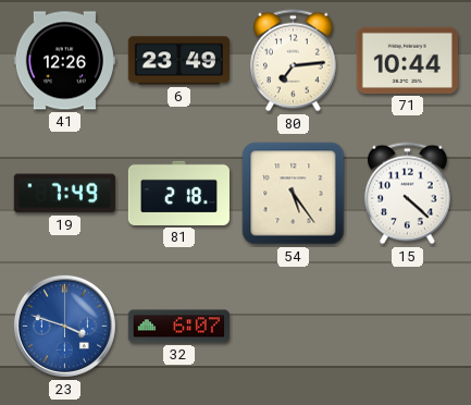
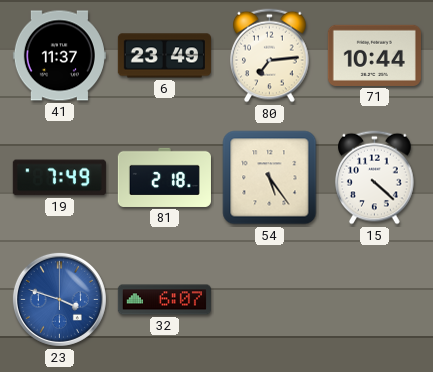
41: 12:26 -> 11:37
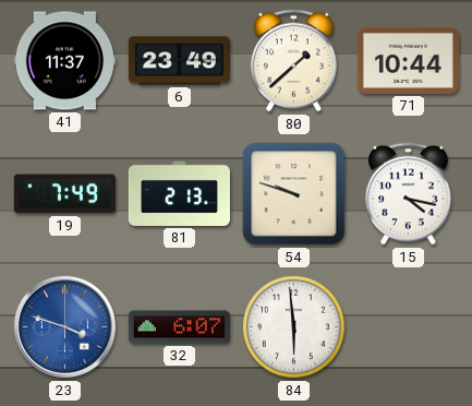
80: 7:14 -> 1:38
81: 2:18 -> 2:13
54: 5:24 -> 9:48
15: 4:22 -> 4:17
84: none -> 5:59
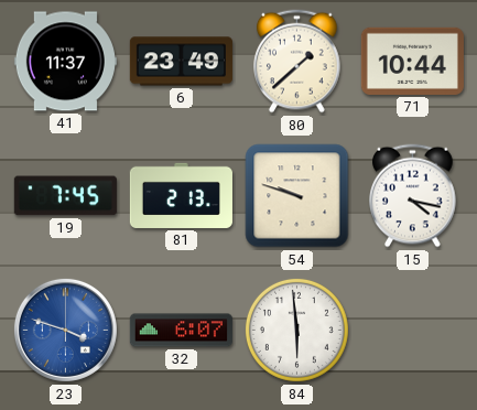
19: 7:49 -> 7:45
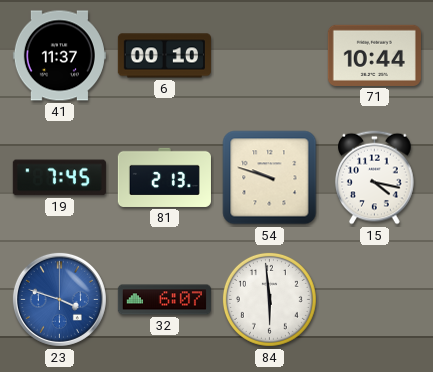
6: 23:49 -> 00:10
80: 1:38 -> none
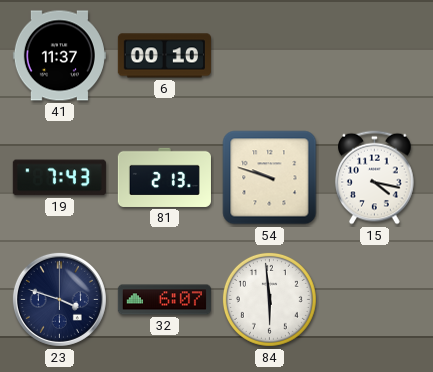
71: 10:44 -> none
19: 7:45 -> 7:43
23 dial: blue -> navy
